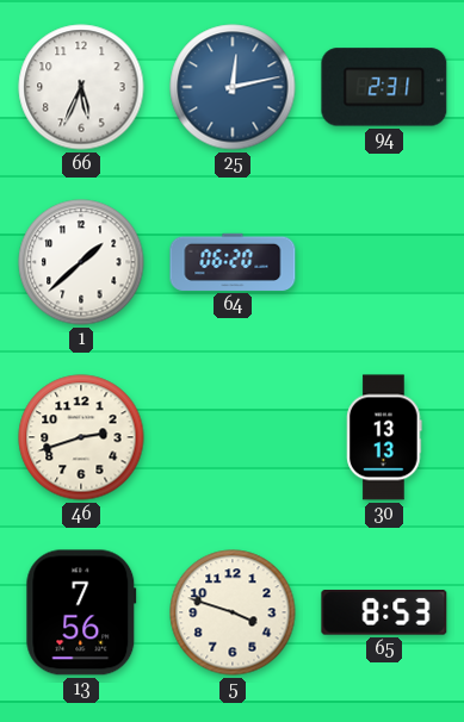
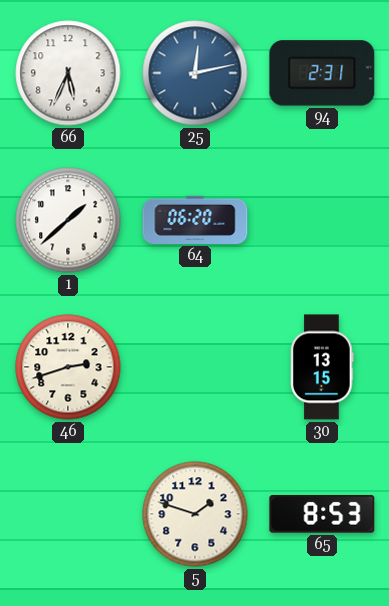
30: 13:13 -> 13:15
13: 7:56 -> none
5: 3:48 -> 1:48
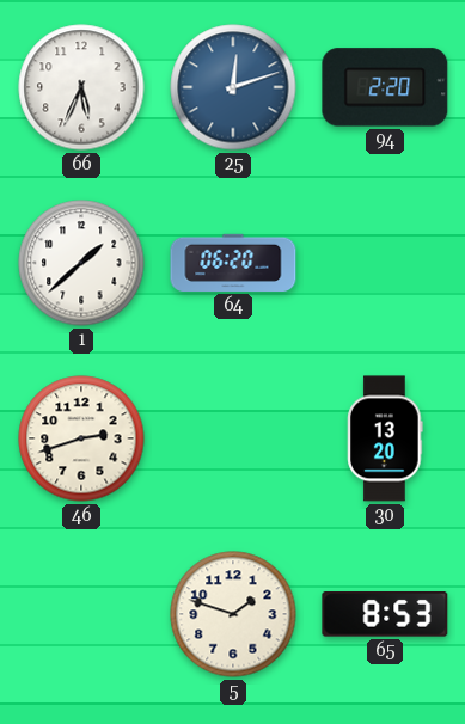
25: 12:13 -> 12:12
94: 2:31 -> 2:20
30: 13:15 -> 13:20
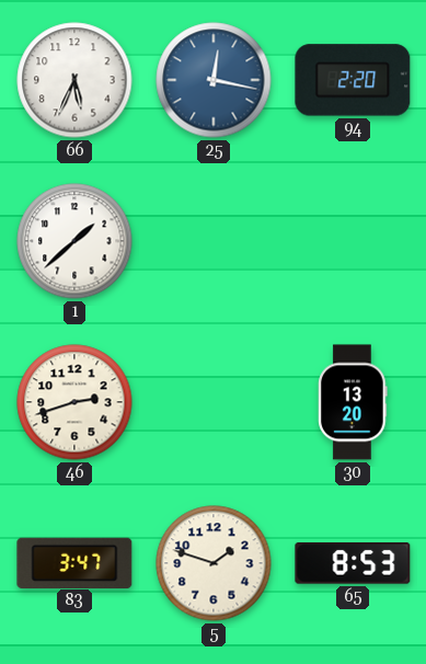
25: 12:12 -> 12:17
64: 06:20 -> none
83: none -> 3:47
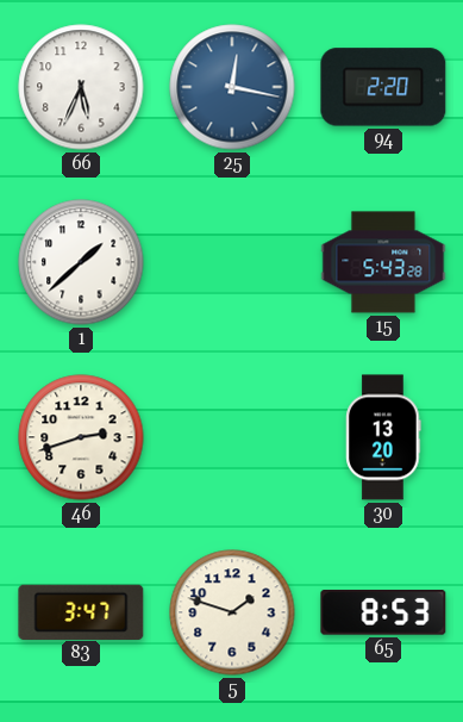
15: none -> 5:43
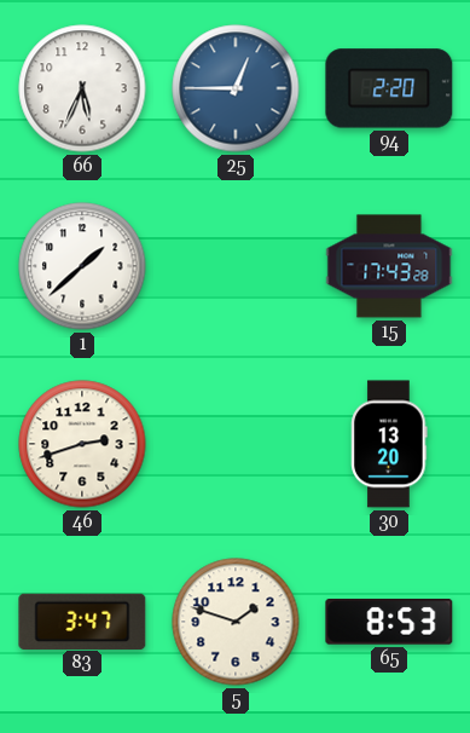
25: 12:17 -> 12:45
15: 5:43 -> 17:43
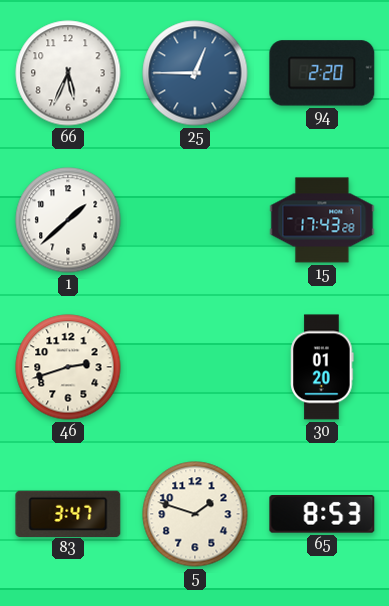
30: 13:20 -> 01:20
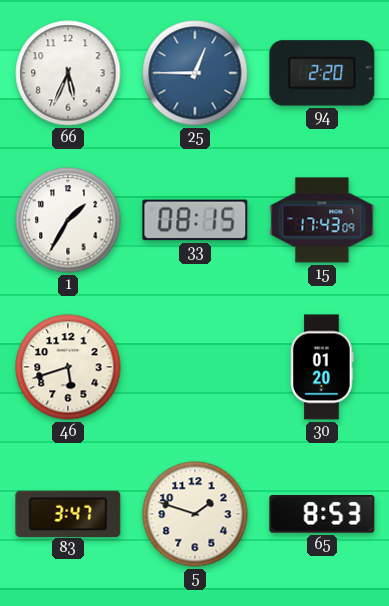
1: 1:38 -> 1:35
33: none -> 08:15
15: 17:43:28 -> 17:43:09
46: 2:42 -> 5:42
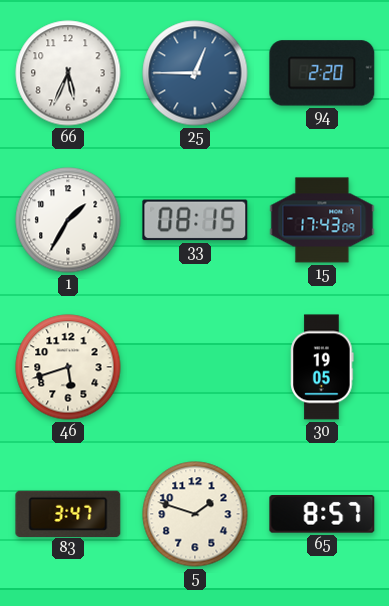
30: 01:20 -> 19:05
65: 8:53 -> 8:57
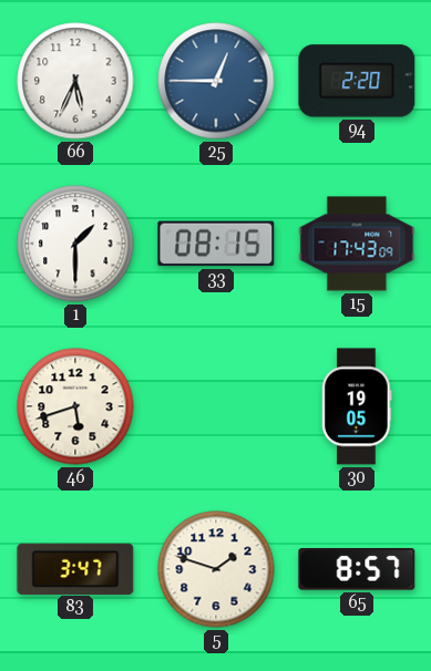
1: 1:35 -> 1:30
